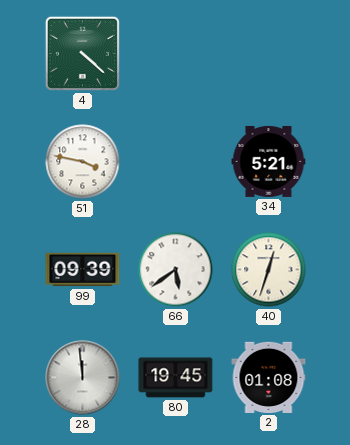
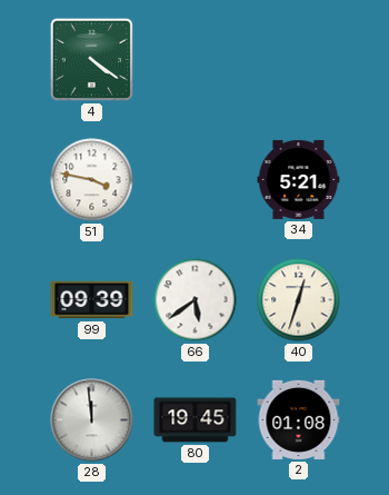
4: 4:22 -> 4:21
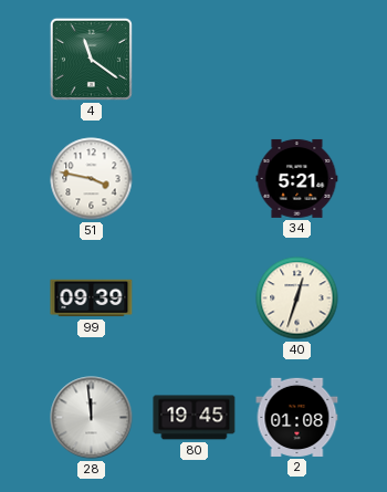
4: 4:21 -> 11:21
66: 5:39 -> none
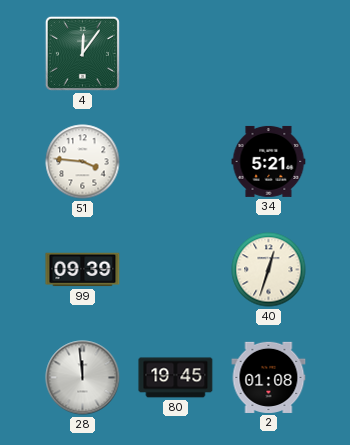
4: 11:21 -> 12:06
51: 3:47 -> 3:46
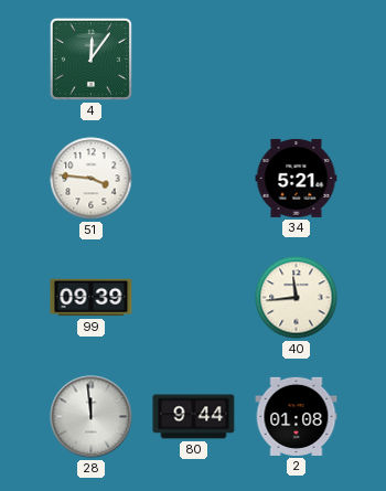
40: 12:33 -> 11:44
80: 19:45 -> 9:44
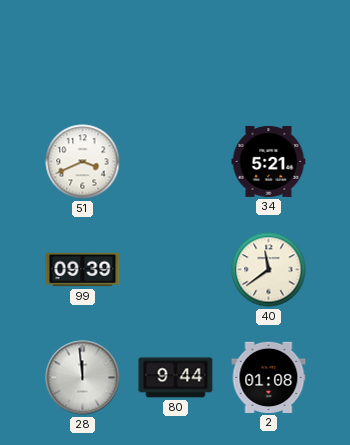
4: 12:06 -> none
51: 3:46 -> 3:41
40: 11:44 -> 11:39
